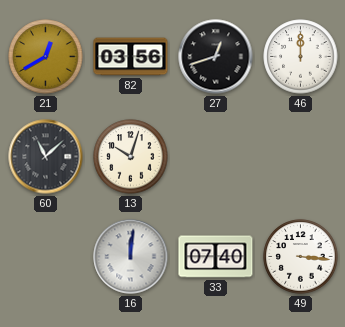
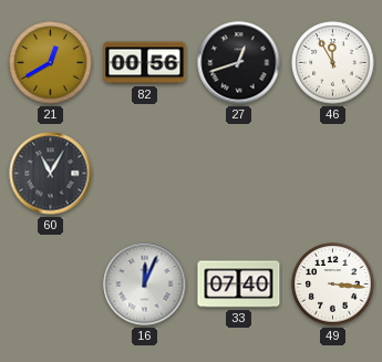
82: 03:56 -> 00:56
46: 12:00 -> 11:55
60: 11:08 -> 11:05
13: 10:03 -> none
16: 12:01 -> 12:04
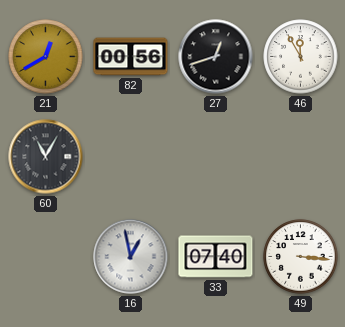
16: 12:04 -> 12:58
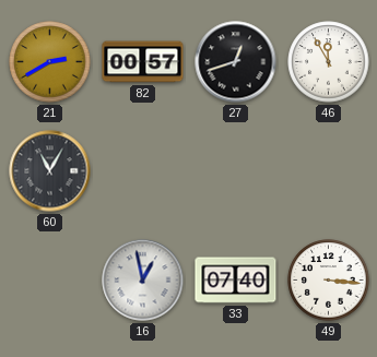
21: 12:40 -> 2:40
82: 00:56 -> 00:57
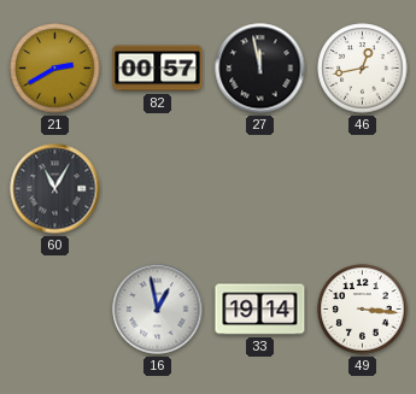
27: 12:42 -> 11:58
46: 11:55 -> 12:43
33: 07:40 -> 19:14
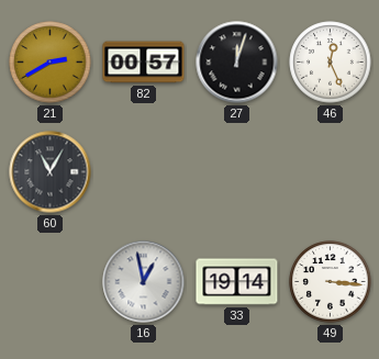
27: 11:58 -> 12:03
46: 12:43 -> 12:26
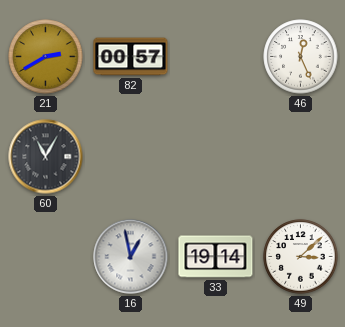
27: 12:03 -> none
49: 3:16 -> 3:08
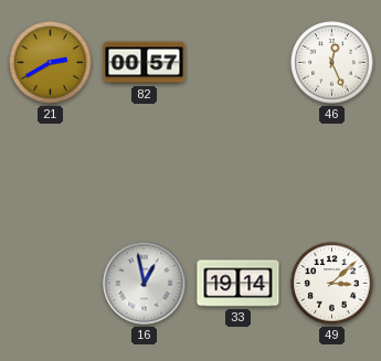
60: 11:05 -> none
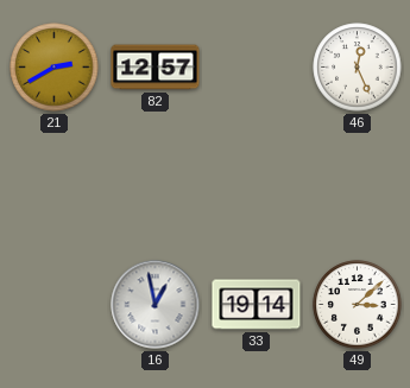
82: 00:57 -> 12:57
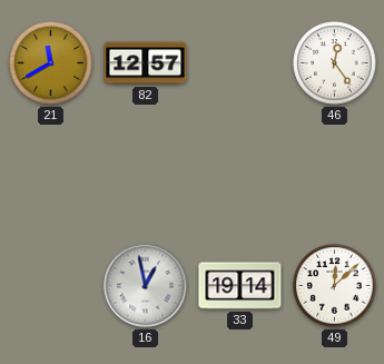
21: 2:40 -> 11:40
46: 12:26 -> 12:24
49: 3:08 -> 12:08
